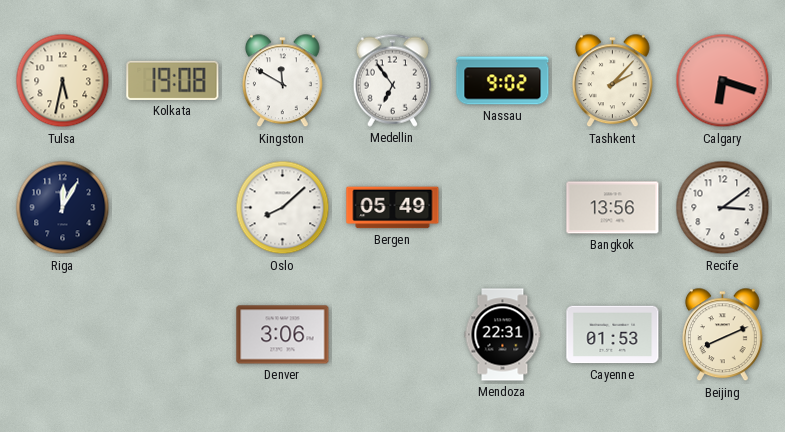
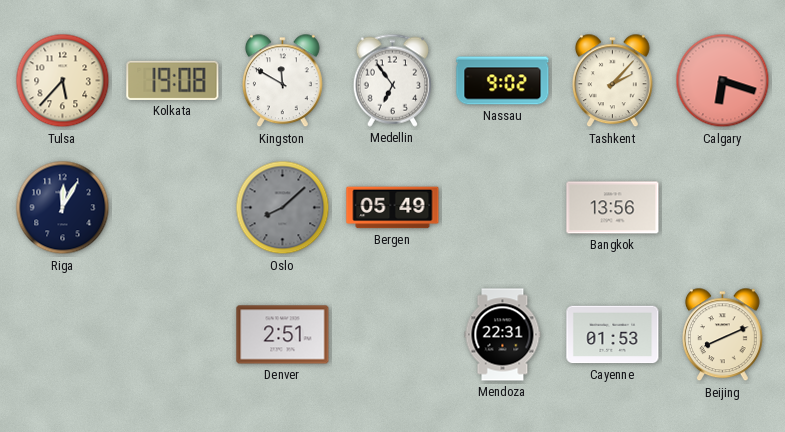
Tulsa: 5:32 -> 5:37
Oslo dial: white -> grey
Recife: 3:09 -> none
Denver: 3:06 -> 2:51
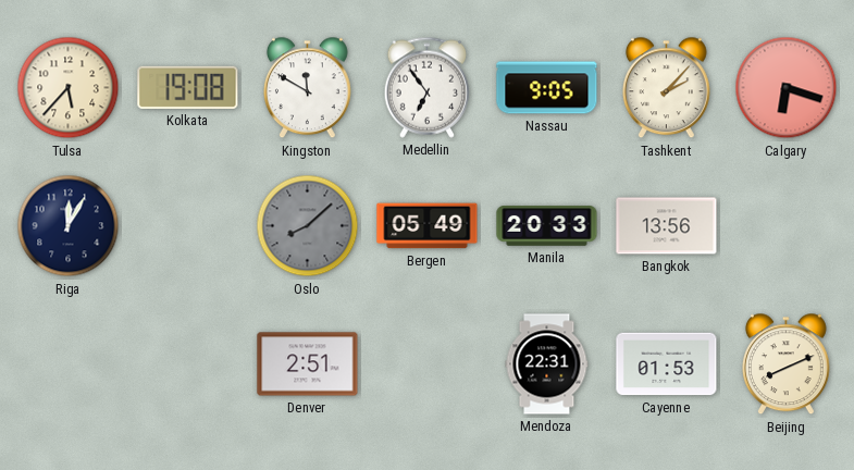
Nassau: 9:02 -> 9:05
Manila: none -> 20:33
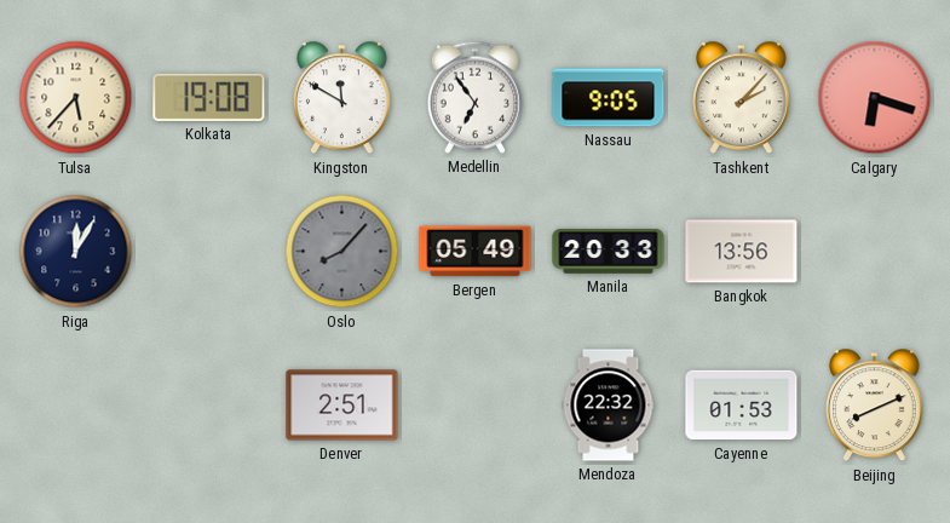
Oslo: 8:08 -> 8:07
Mendoza: 22:31 -> 22:32
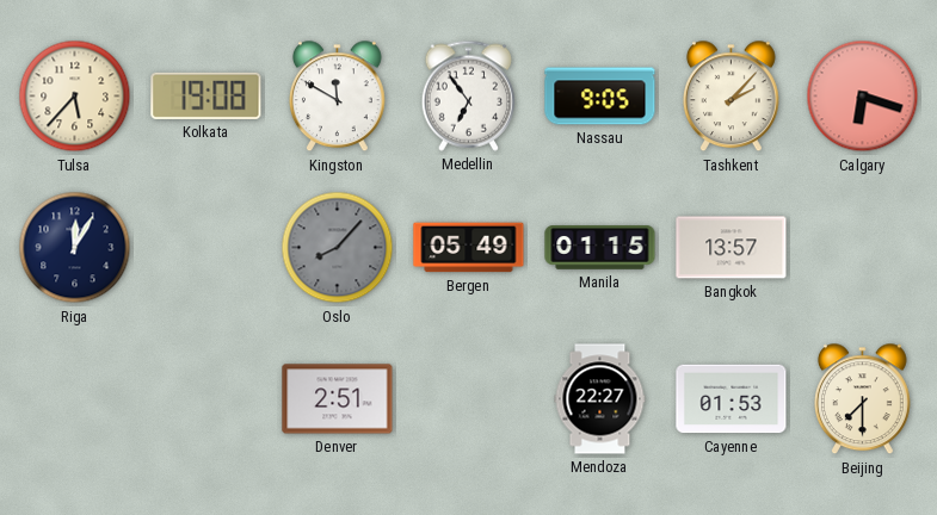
Manila: 20:33 -> 01:15
Bangkok: 13:56 -> 13:57
Mendoza: 22:32 -> 22:27
Beijing: 8:11 -> 7:30
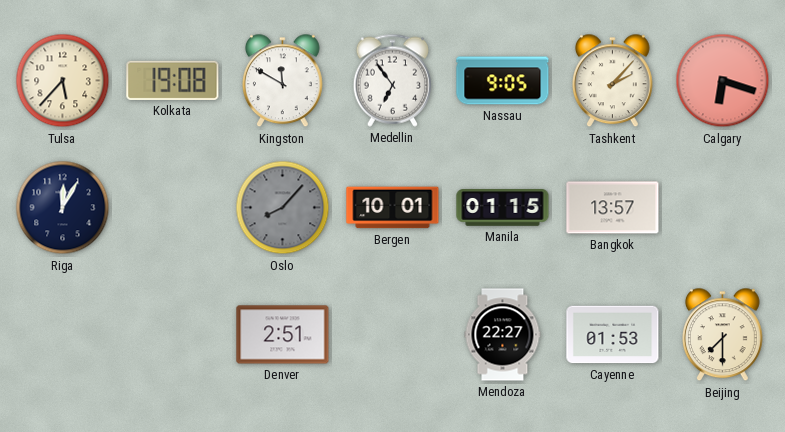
Bergen: 05:49 -> 10:01
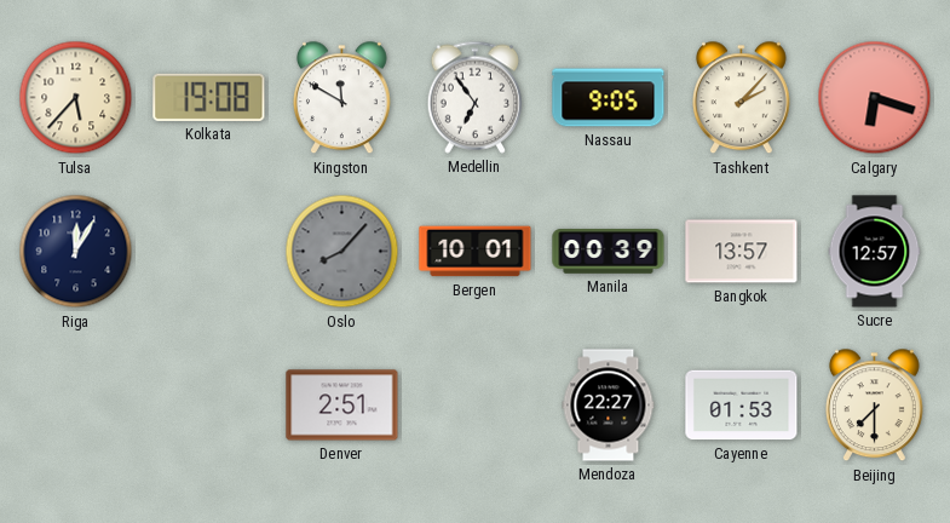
Manila: 01:15 -> 00:39
Sucre: none -> 12:57
